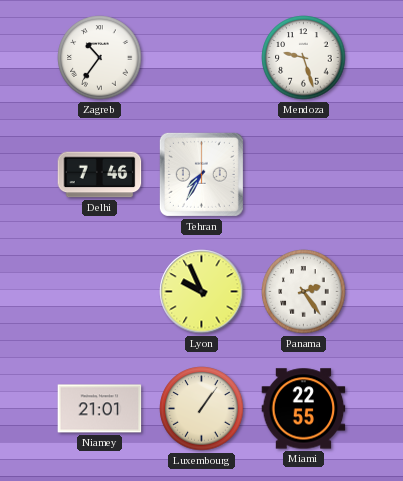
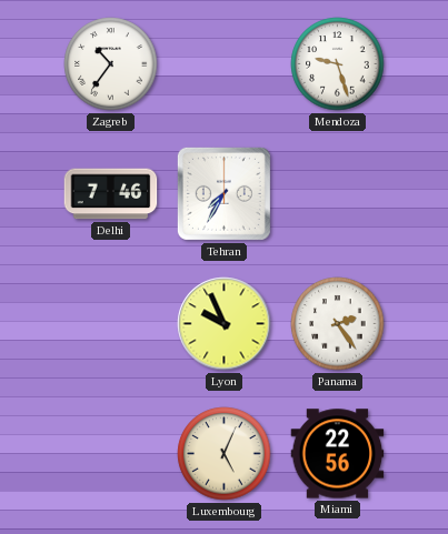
Niamey: 21:01 -> none
Luxembourg: 1:06 -> 5:04
Miami: 22:55 -> 22:56
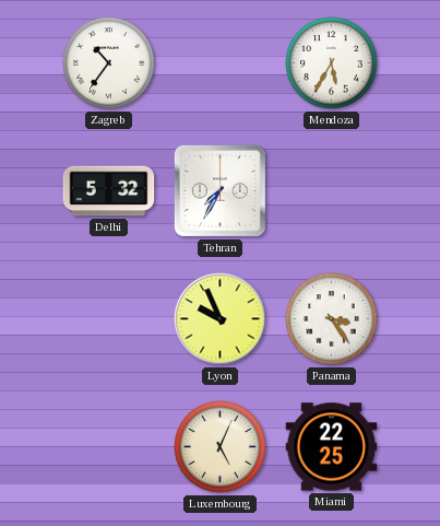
Mendoza: 9:27 -> 5:35
Delhi: 7:46 -> 5:32
Panama: 2:24 -> 3:24
Miami: 22:56 -> 22:25
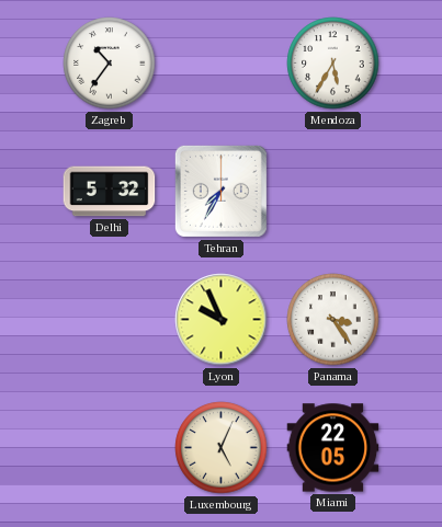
Miami: 22:25 -> 22:05
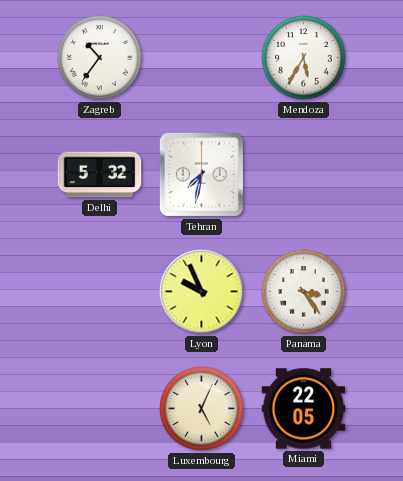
Tehran: 7:35 -> 7:32
